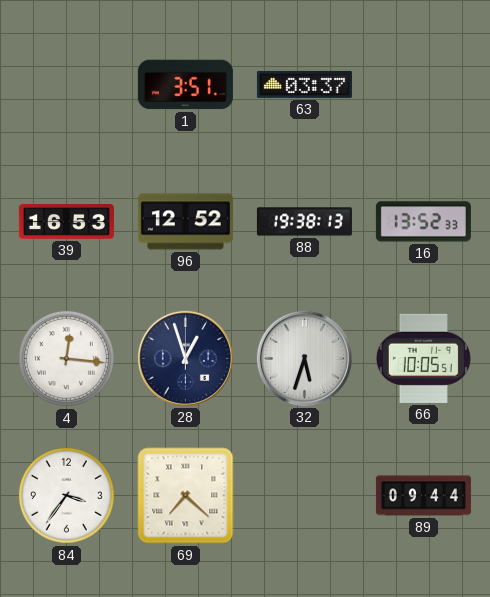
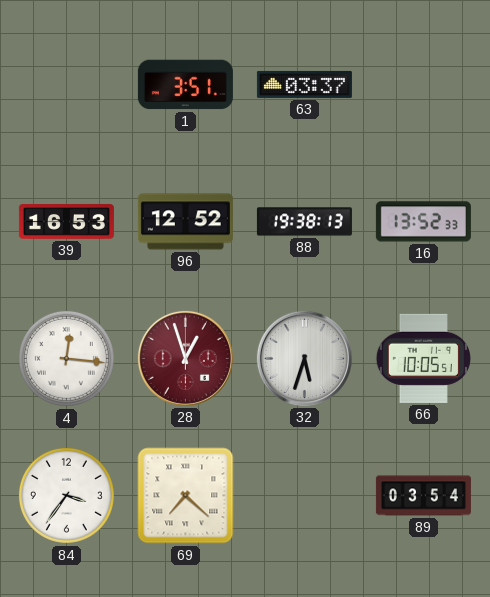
28 dial: navy -> burgundy
89: 09:44 -> 03:54
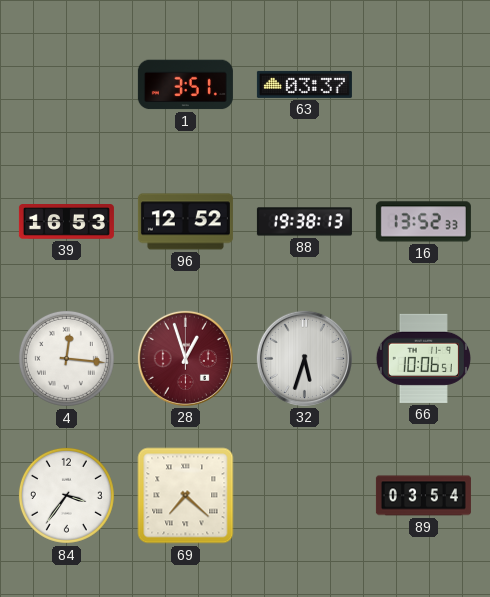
66: 10:05 -> 10:06
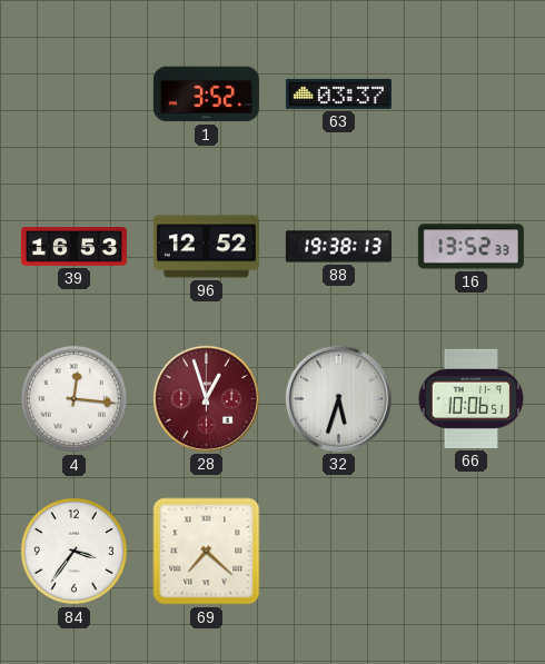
1: 3:51 -> 3:52
89: 03:54 -> none
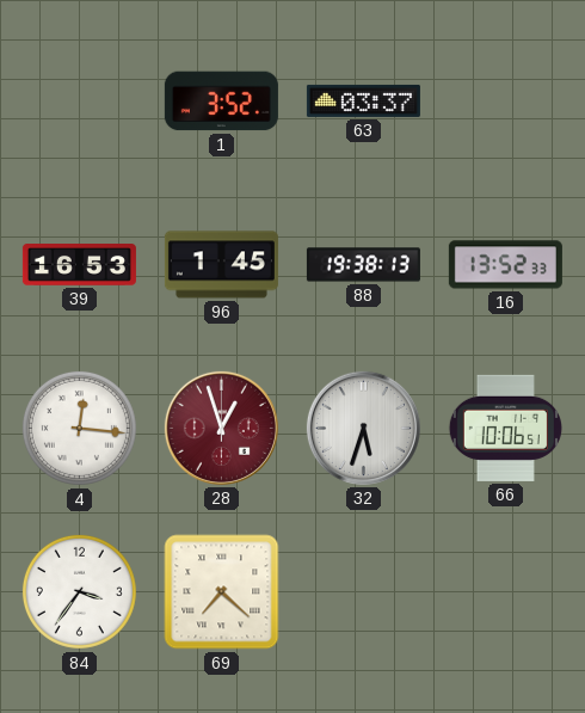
96: 12:52 -> 1:45
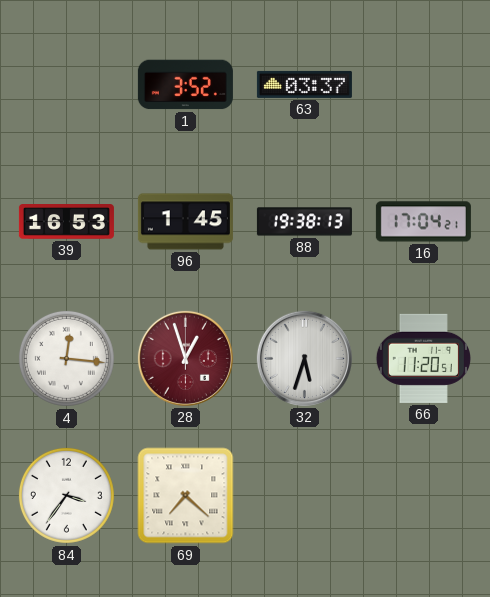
16: 13:52 -> 17:04
66: 10:06 -> 11:20
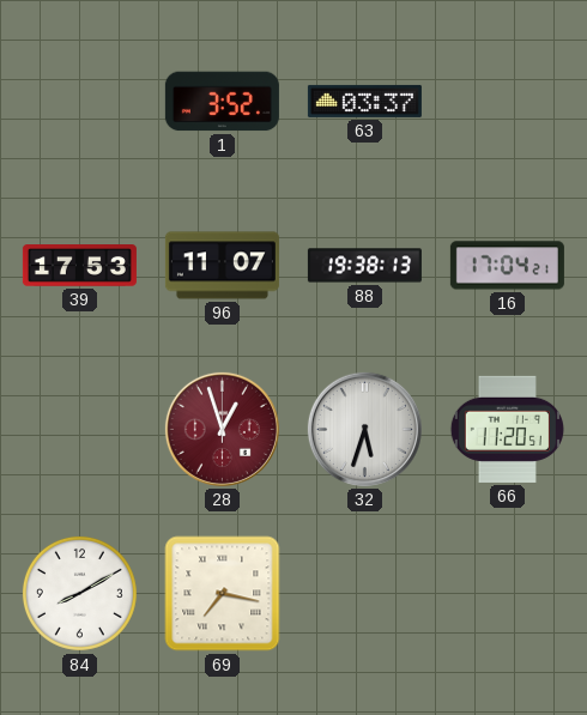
39: 16:53 -> 17:53
96: 1:45 -> 11:07
4: 12:16 -> none
84: 3:36 -> 8:10
69: 7:22 -> 7:17
